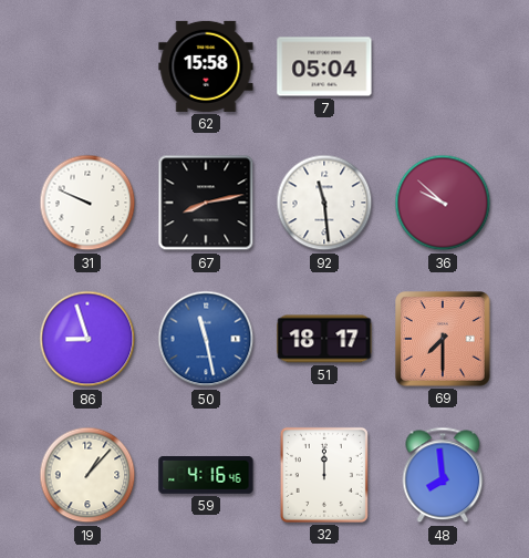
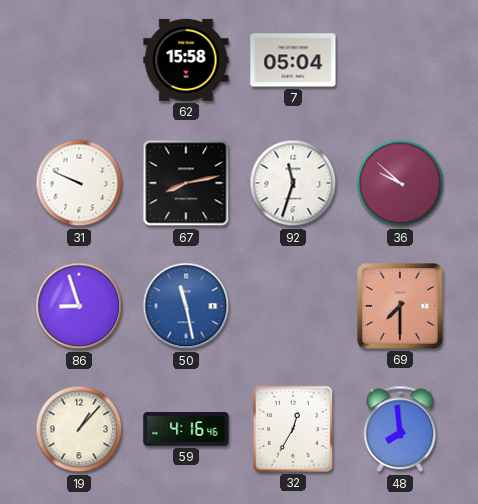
92: 11:29 -> 11:33
51: 18:17 -> none
32: 12:00 -> 12:35
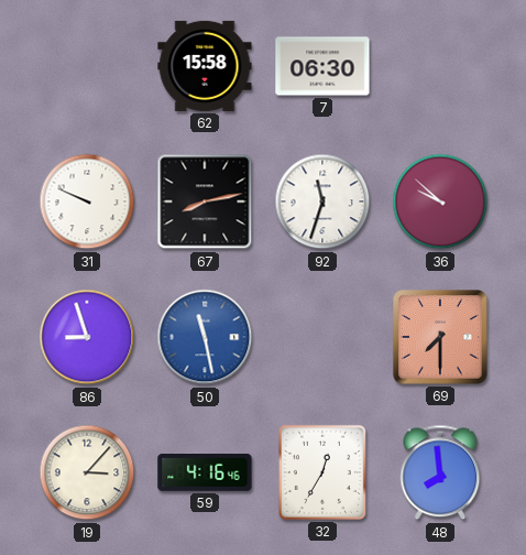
7: 05:04 -> 06:30
19: 1:07 -> 3:07
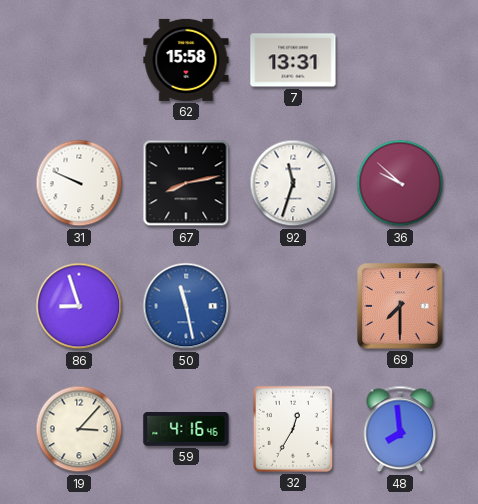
7: 06:30 -> 13:31
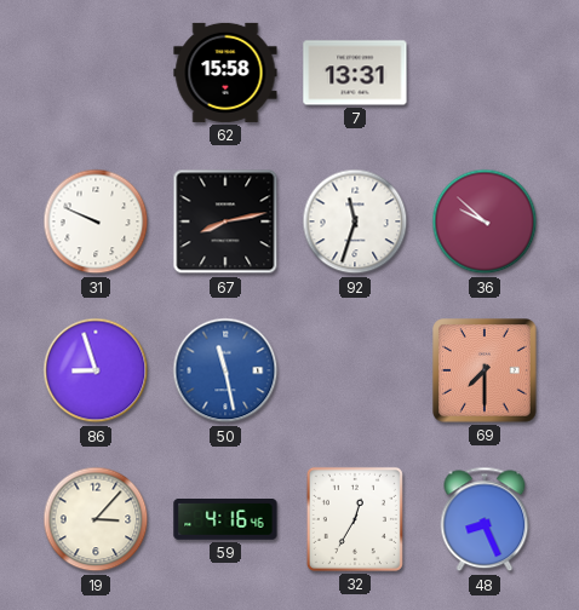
48: 7:59 -> 8:26
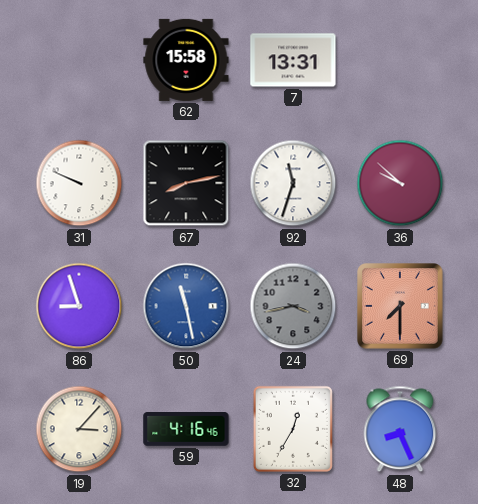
24: none -> 3:43
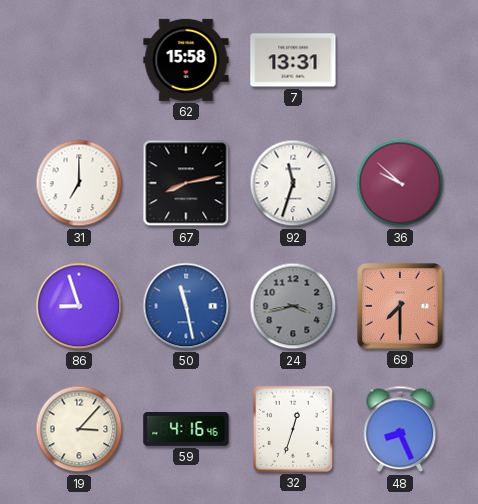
31: 9:49 -> 7:00
32: 12:35 -> 12:33
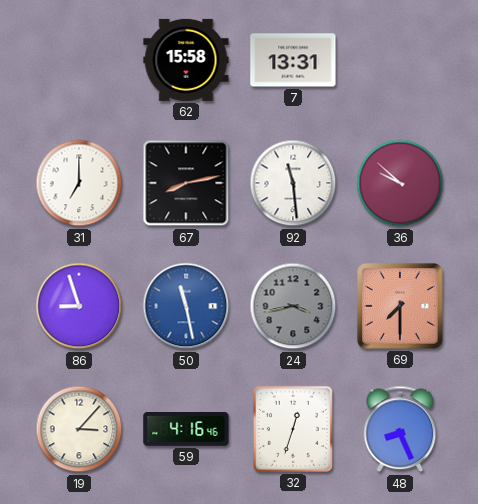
92: 11:33 -> 11:29
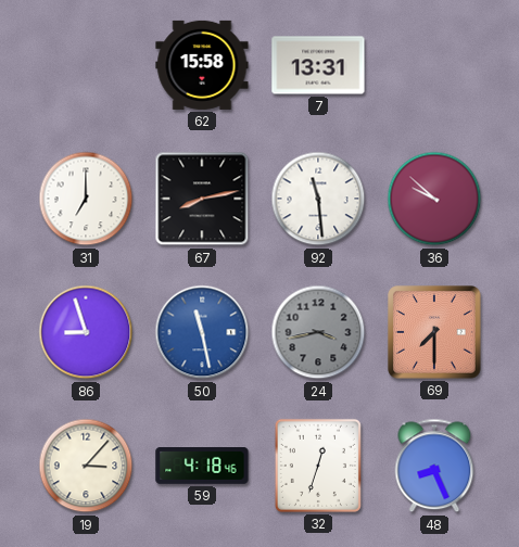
59: 4:16 -> 4:18
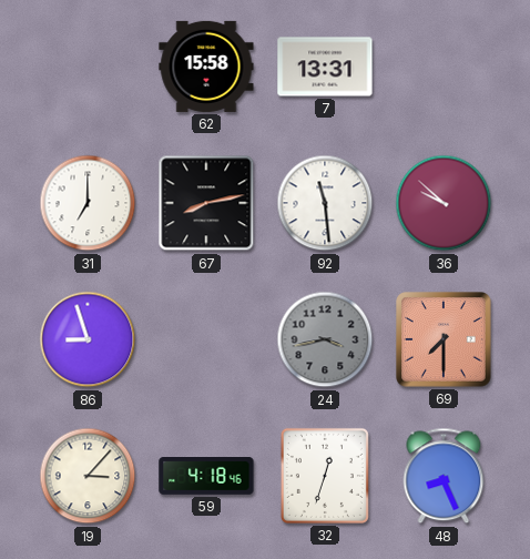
50: 11:28 -> none
